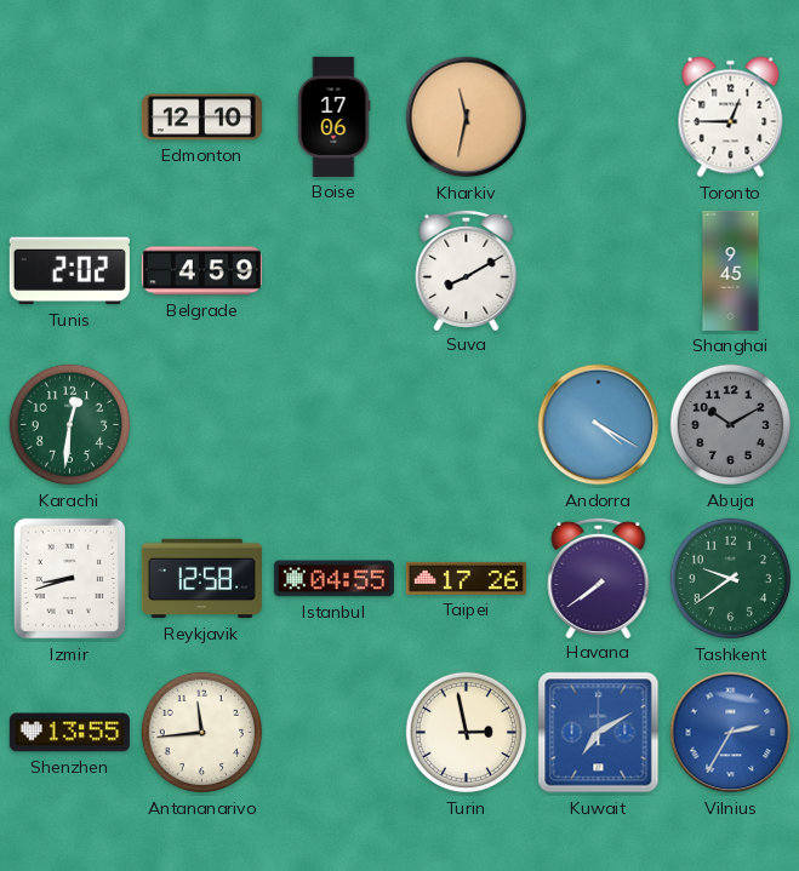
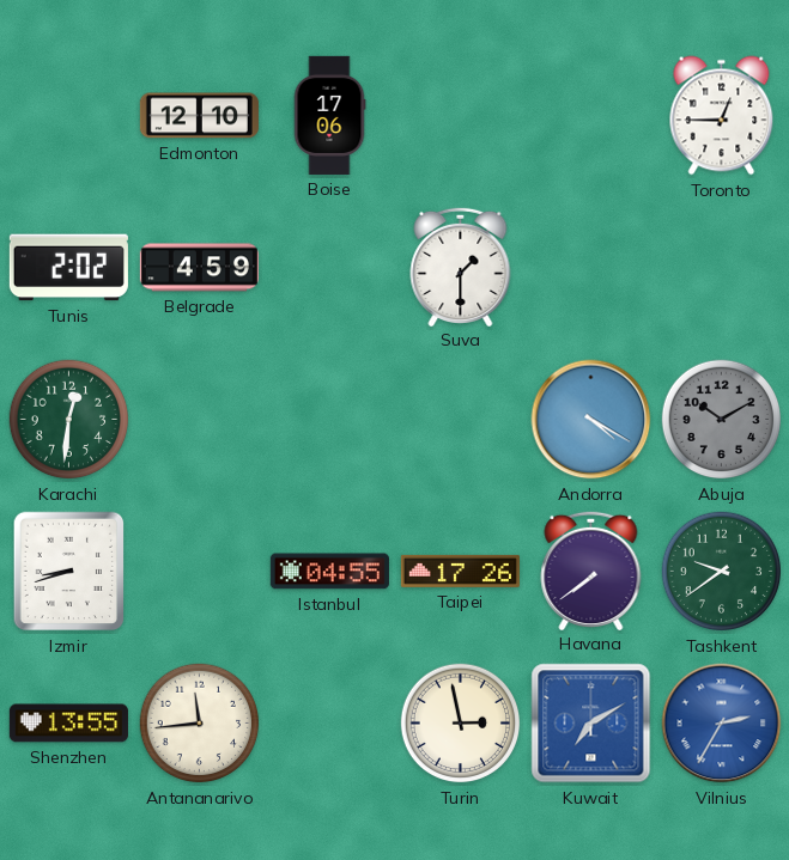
Kharkiv: 11:32 -> none
Suva: 8:10 -> 1:30
Shanghai: 9:45 -> none
Reykjavik: 12:58 -> none
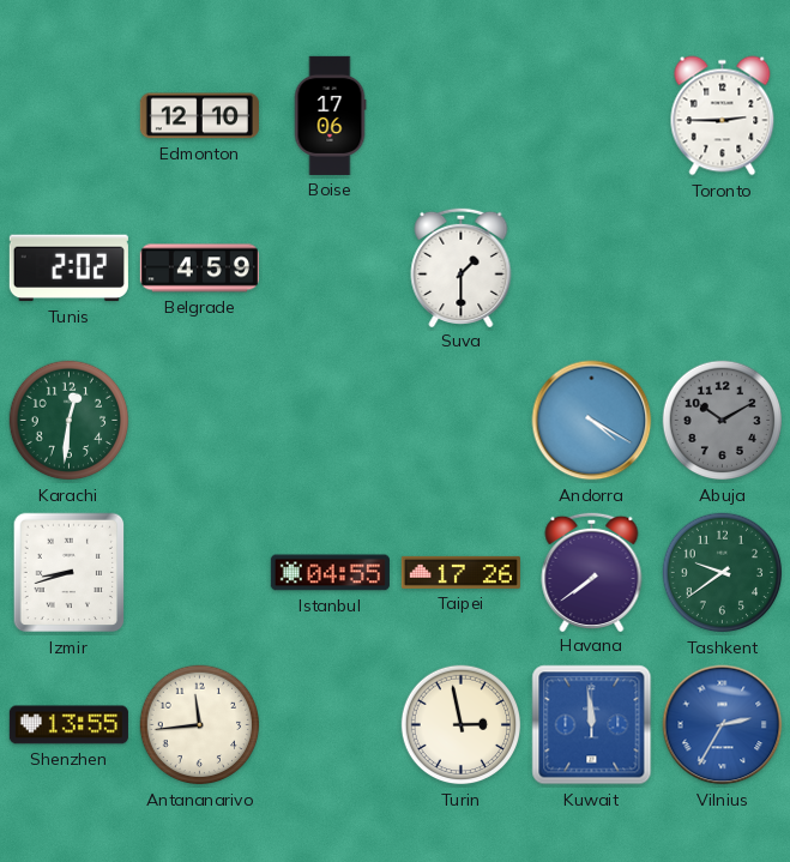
Toronto: 12:45 -> 2:45
Kuwait: 7:10 -> 11:59
